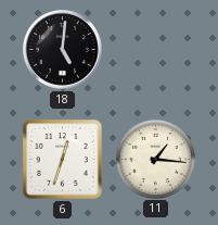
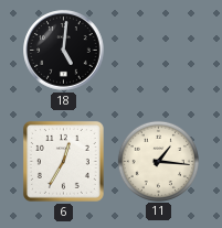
6: 12:33 -> 12:35
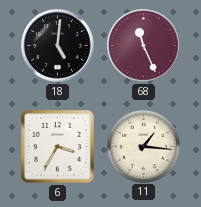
68: none -> 11:26
6: 12:35 -> 3:35
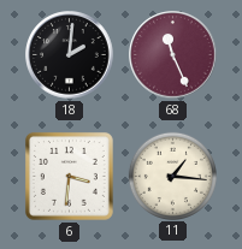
18: 5:01 -> 2:01
6: 3:35 -> 3:31
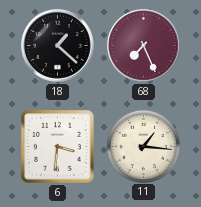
18: 2:01 -> 1:22
68: 11:26 -> 7:26
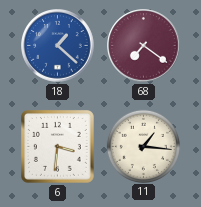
18 dial: black -> blue
68: 7:26 -> 7:21
